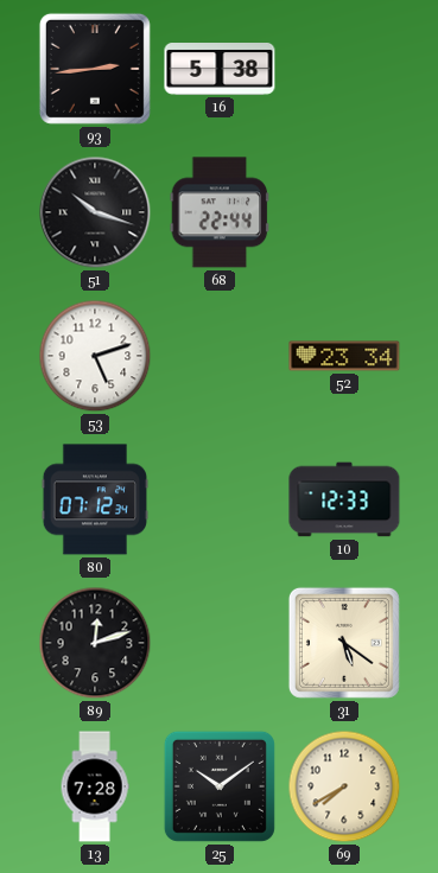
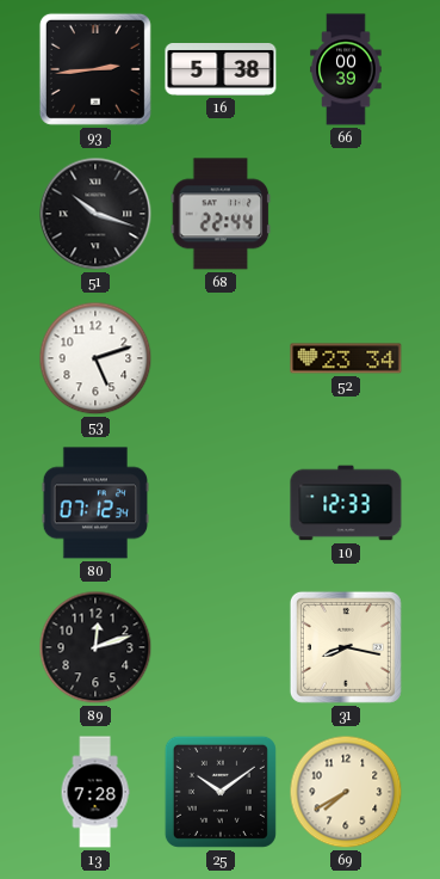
66: none -> 00:39
31: 5:21 -> 8:17
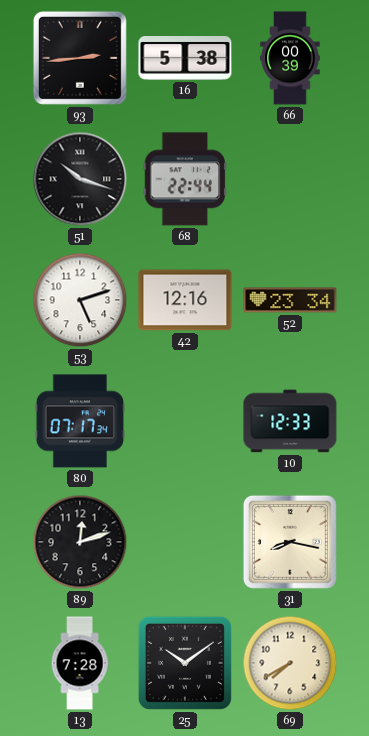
42: none -> 12:16
80: 07:12 -> 07:17
